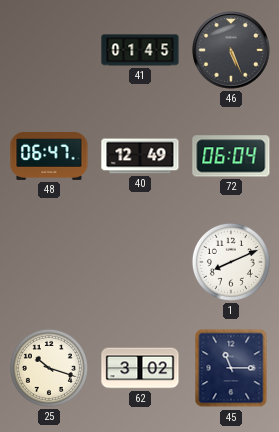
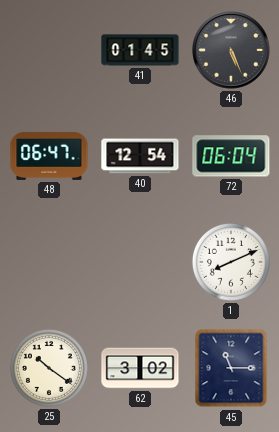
40: 12:49 -> 12:54
25: 10:18 -> 10:21
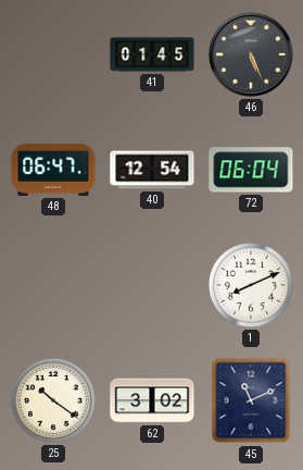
45: 11:15 -> 11:11
